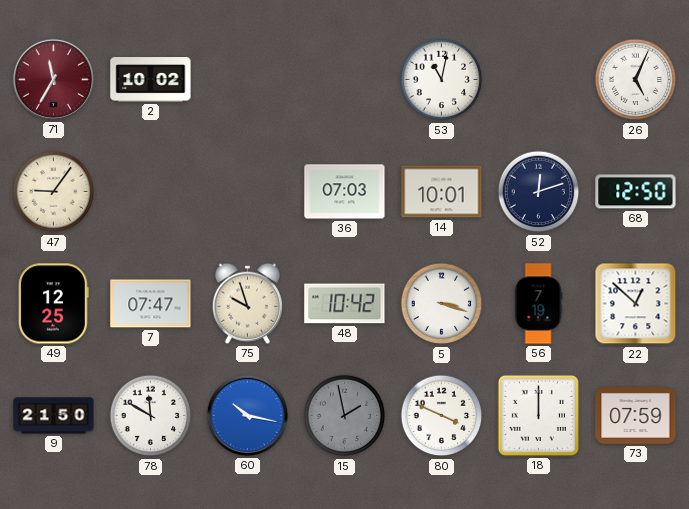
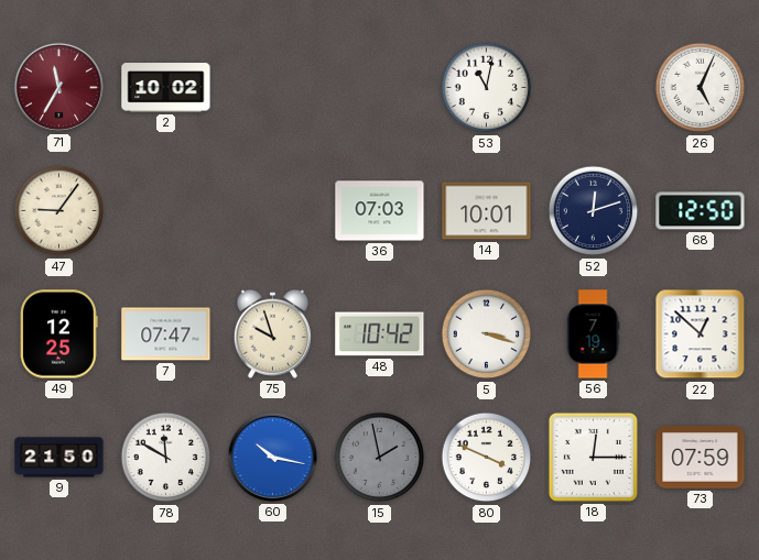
18: 12:00 -> 12:15
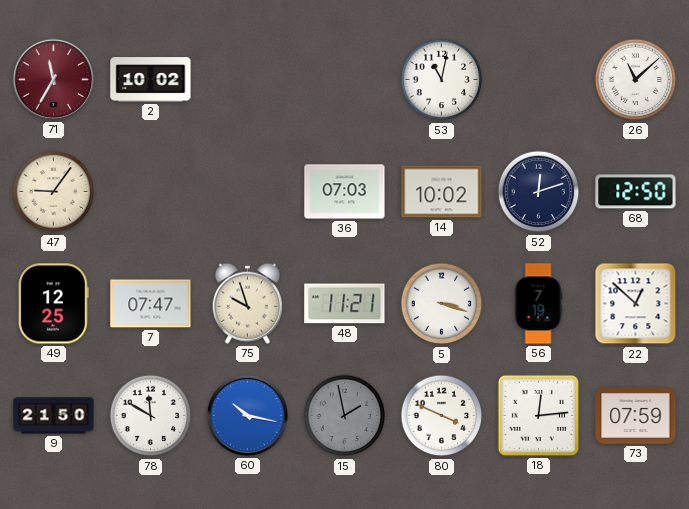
26: 5:04 -> 11:08
14: 10:01 -> 10:02
48: 10:42 -> 11:21
18: 12:15 -> 12:14
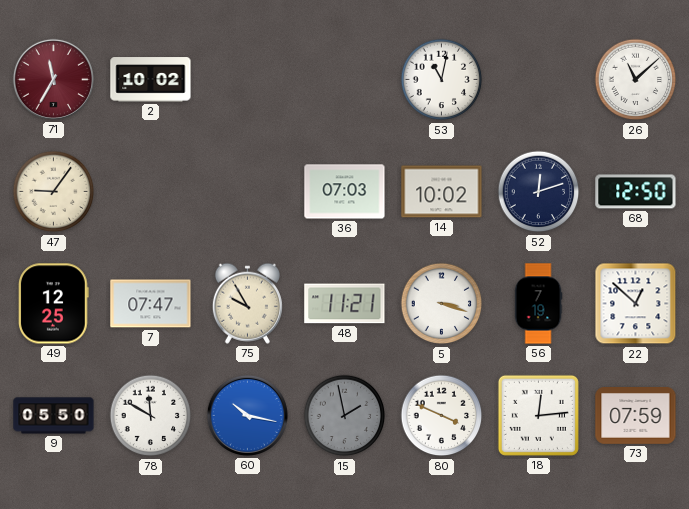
75: 9:57 -> 9:55
9: 21:50 -> 05:50
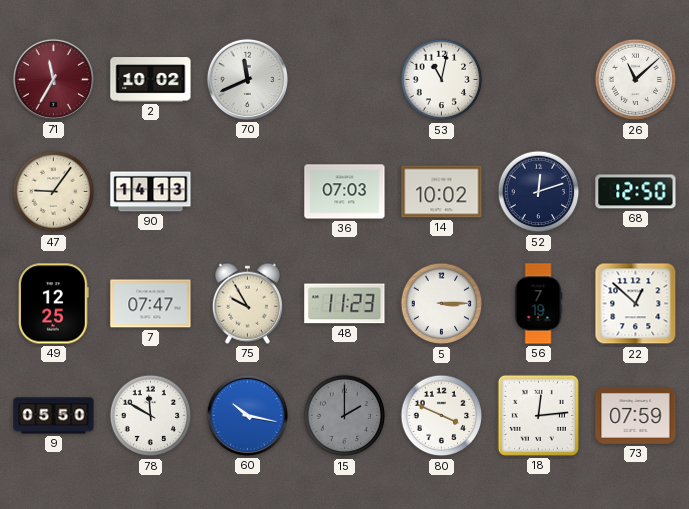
70: none -> 11:41
90: none -> 14:13
48: 11:21 -> 11:23
5: 3:18 -> 3:15
15: 1:58 -> 2:00
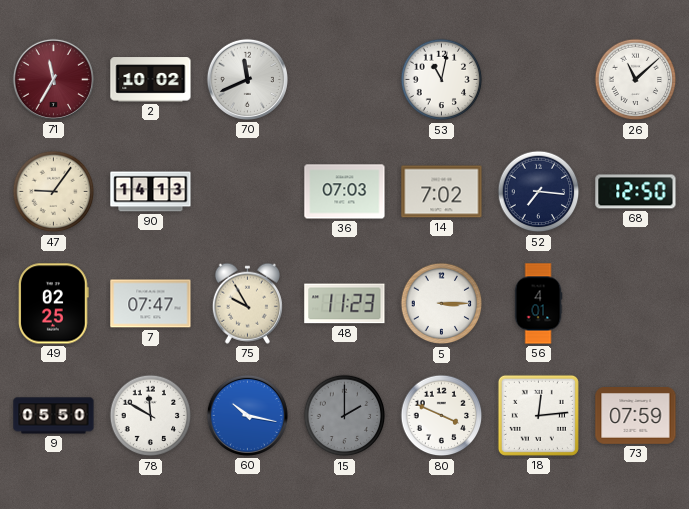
14: 10:02 -> 7:02
52: 12:12 -> 7:16
49: 12:25 -> 02:25
56: 7:19 -> 4:01
22: 12:52 -> none
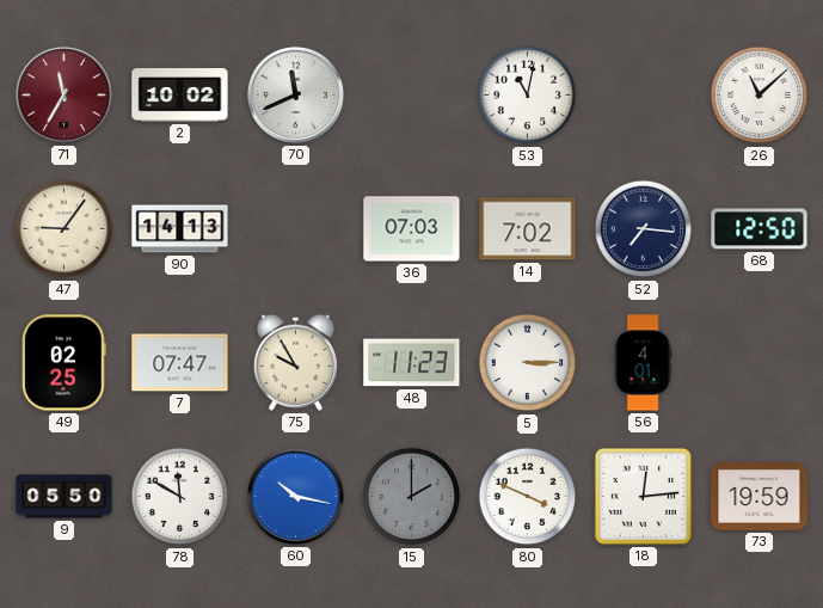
73: 07:59 -> 19:59
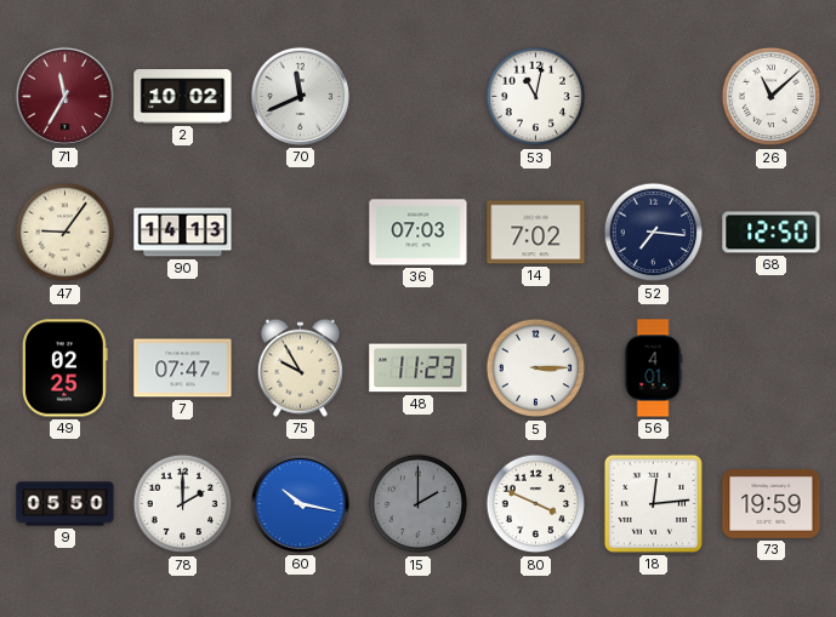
78: 11:50 -> 2:00
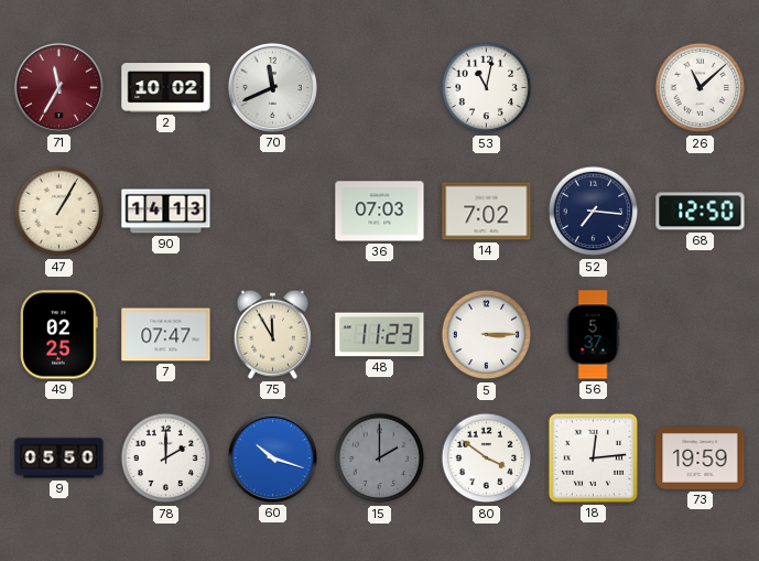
47: 9:06 -> 1:05
75: 9:55 -> 11:55
56: 4:01 -> 5:37
60: 10:17 -> 10:18
80: 3:49 -> 3:51
